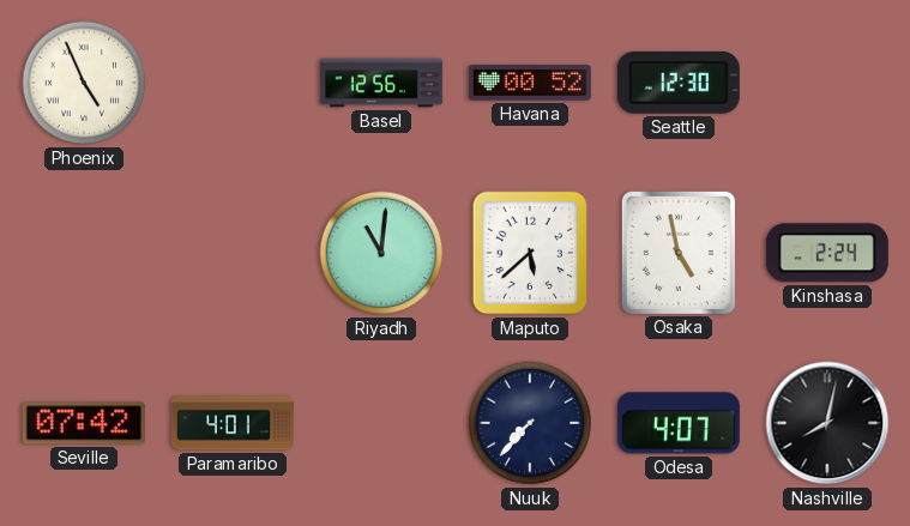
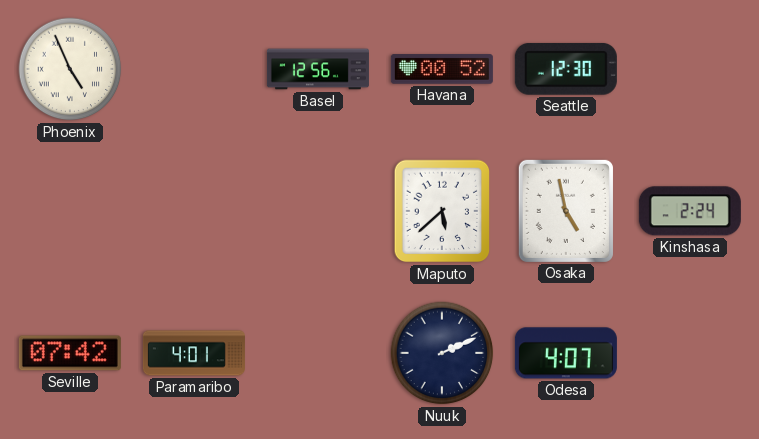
Riyadh: 11:01 -> none
Nuuk: 7:37 -> 2:11
Nashville: 8:02 -> none
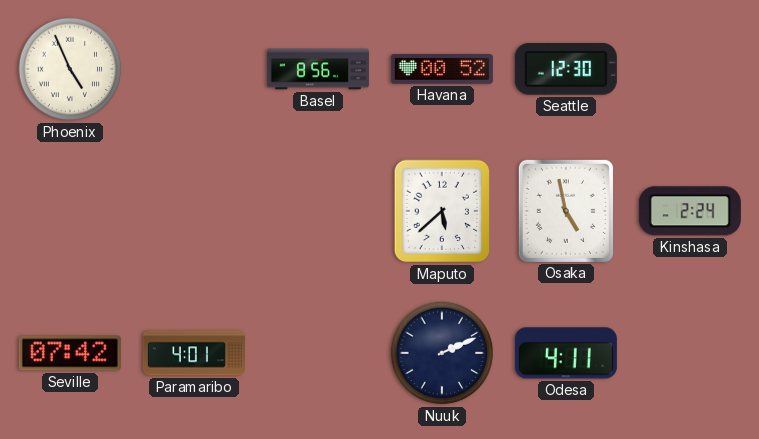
Basel: 12:56 -> 8:56
Odesa: 4:07 -> 4:11
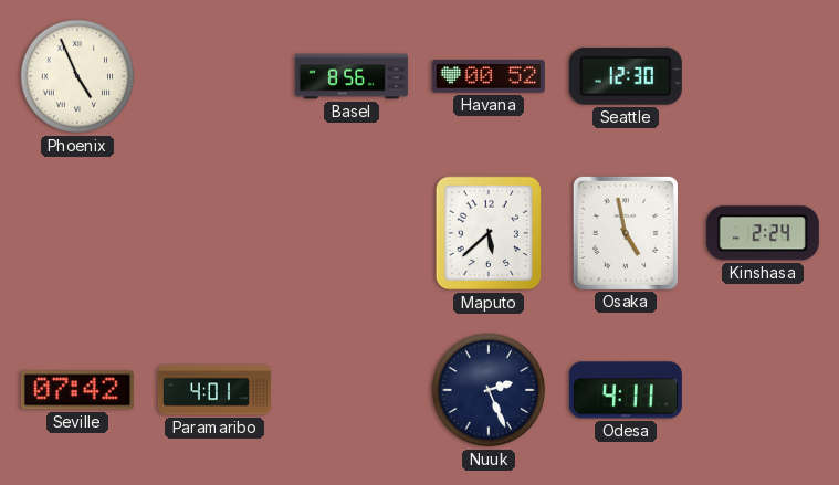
Nuuk: 2:11 -> 2:26
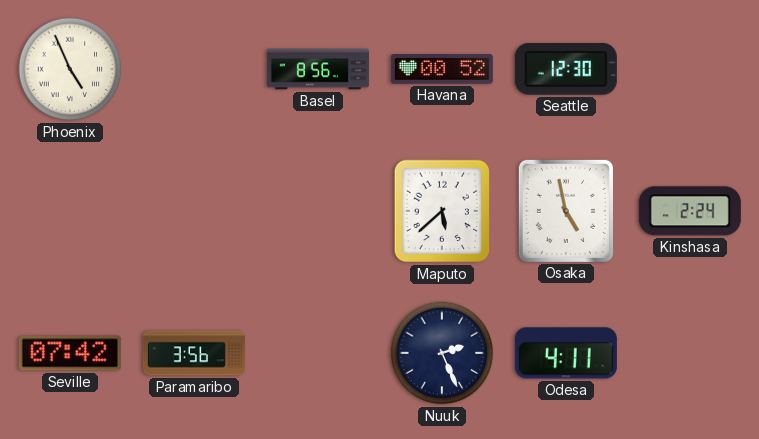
Paramaribo: 4:01 -> 3:56
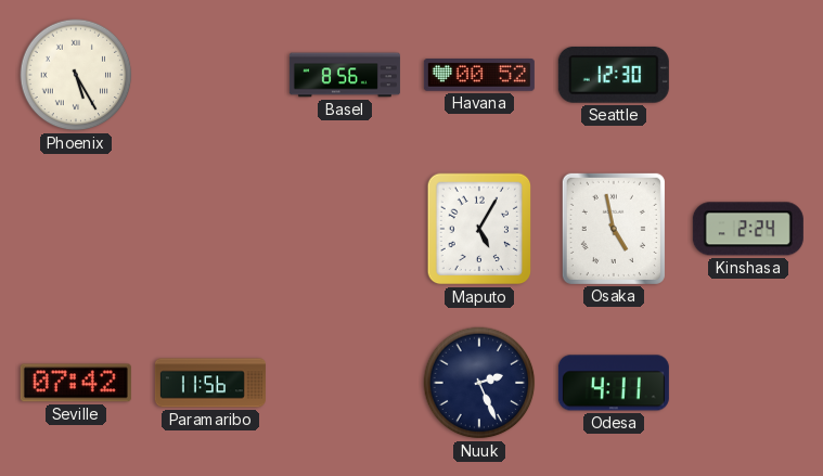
Phoenix: 4:56 -> 5:25
Maputo: 5:38 -> 5:05
Paramaribo: 3:56 -> 11:56
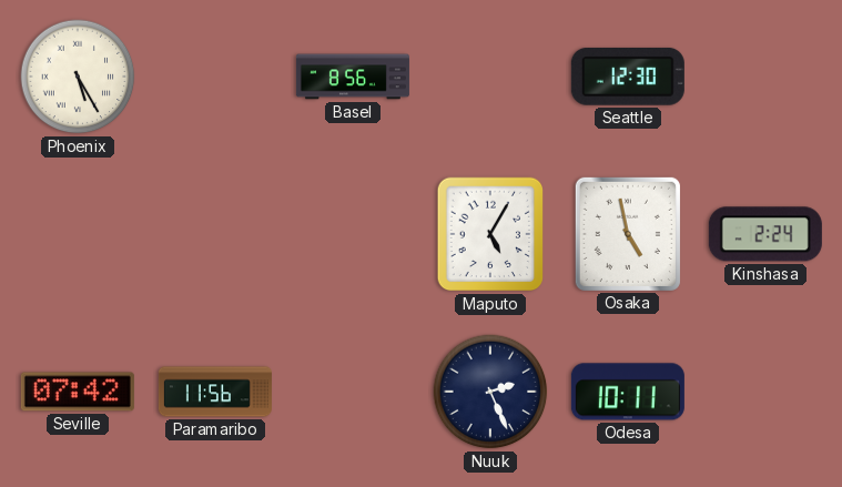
Havana: 00:52 -> none
Odesa: 4:11 -> 10:11
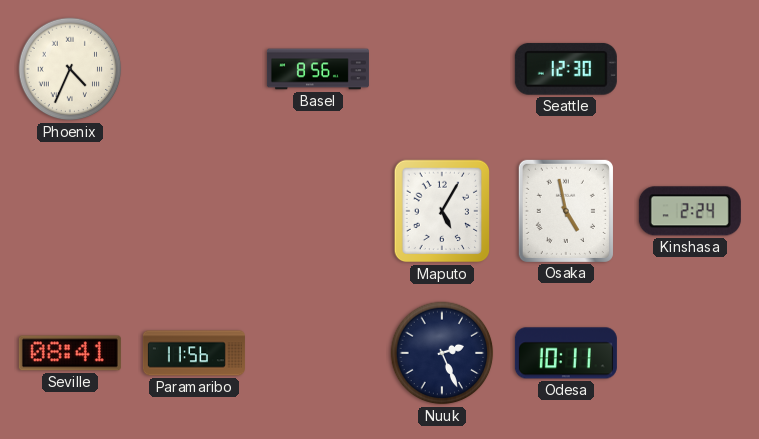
Phoenix: 5:25 -> 4:34
Seville: 07:42 -> 08:41
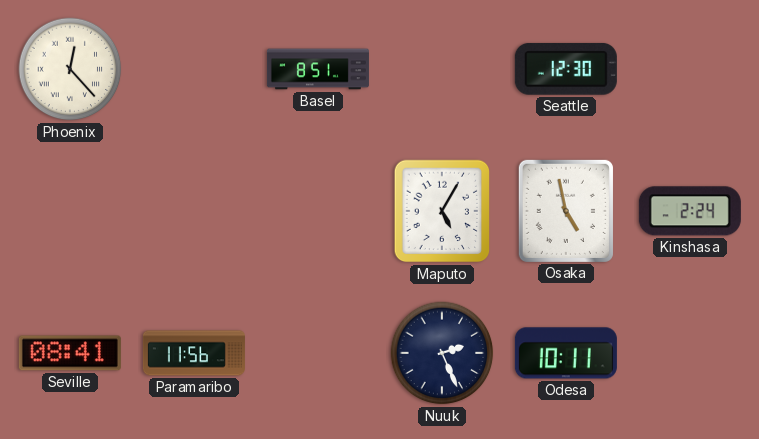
Phoenix: 4:34 -> 12:23
Basel: 8:56 -> 8:51
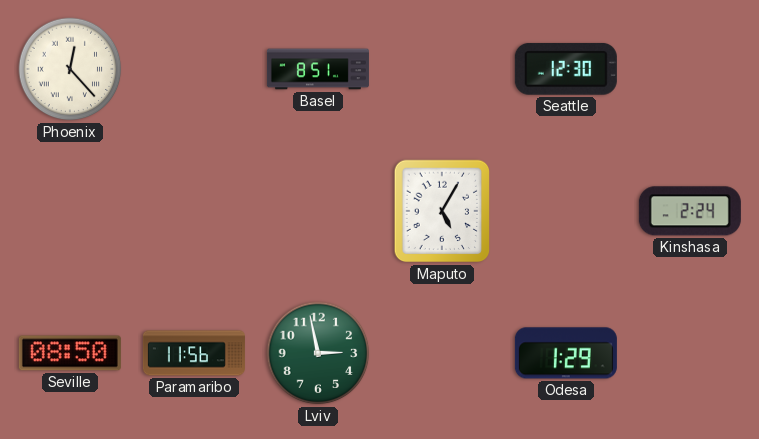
Osaka: 4:58 -> none
Seville: 08:41 -> 08:50
Lviv: none -> 2:58
Nuuk: 2:26 -> none
Odesa: 10:11 -> 1:29
